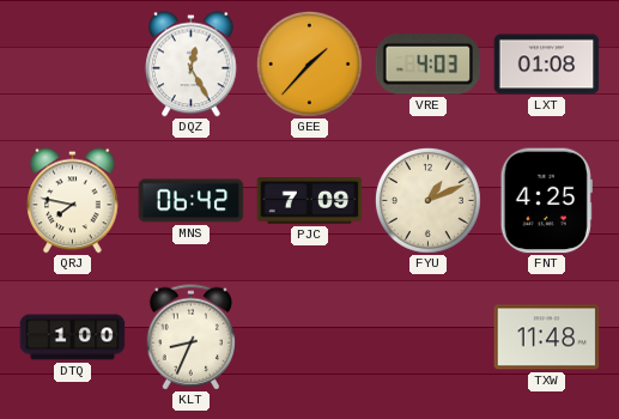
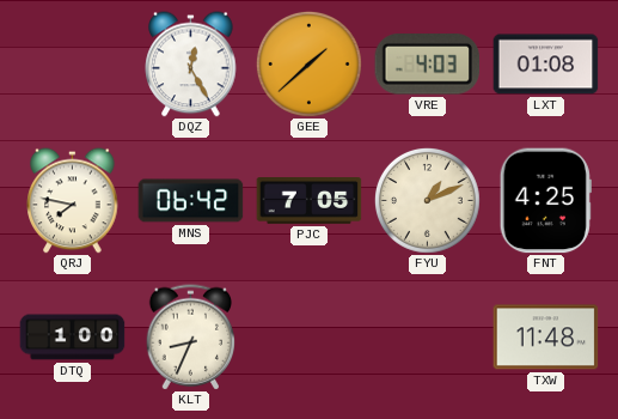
GEE: 1:37 -> 1:38
PJC: 7:09 -> 7:05
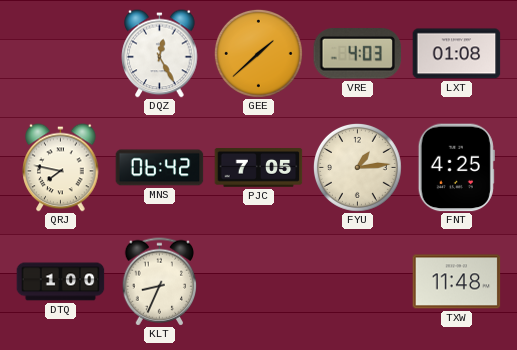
FYU: 1:11 -> 1:14
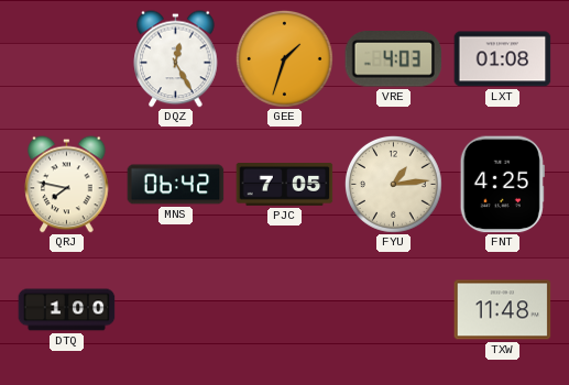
GEE: 1:38 -> 1:33
KLT: 8:34 -> none
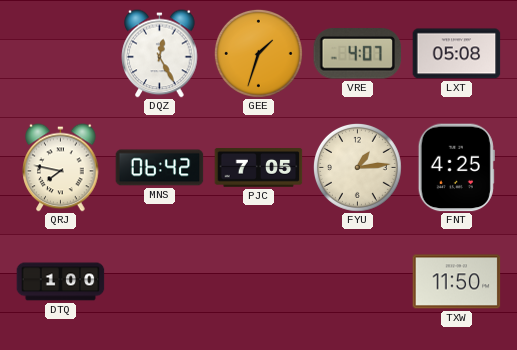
VRE: 4:03 -> 4:07
LXT: 01:08 -> 05:08
TXW: 11:48 -> 11:50
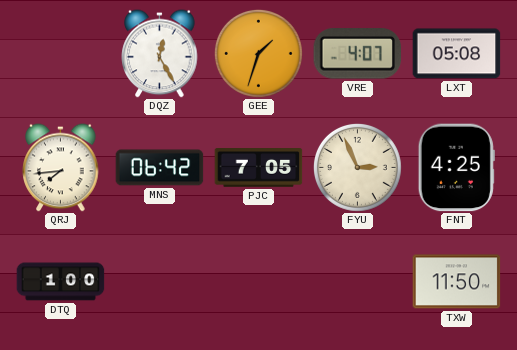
QRJ: 7:47 -> 7:44
FYU: 1:14 -> 2:56
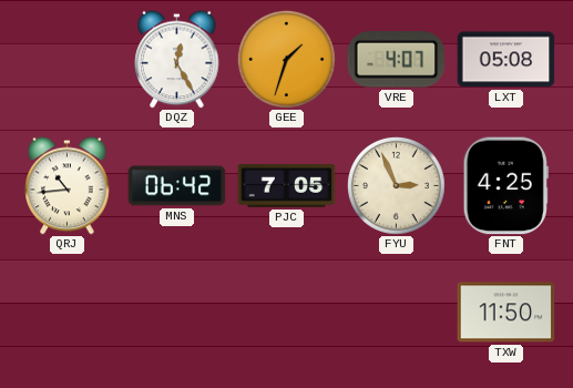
QRJ: 7:44 -> 10:44
DTQ: 1:00 -> none
